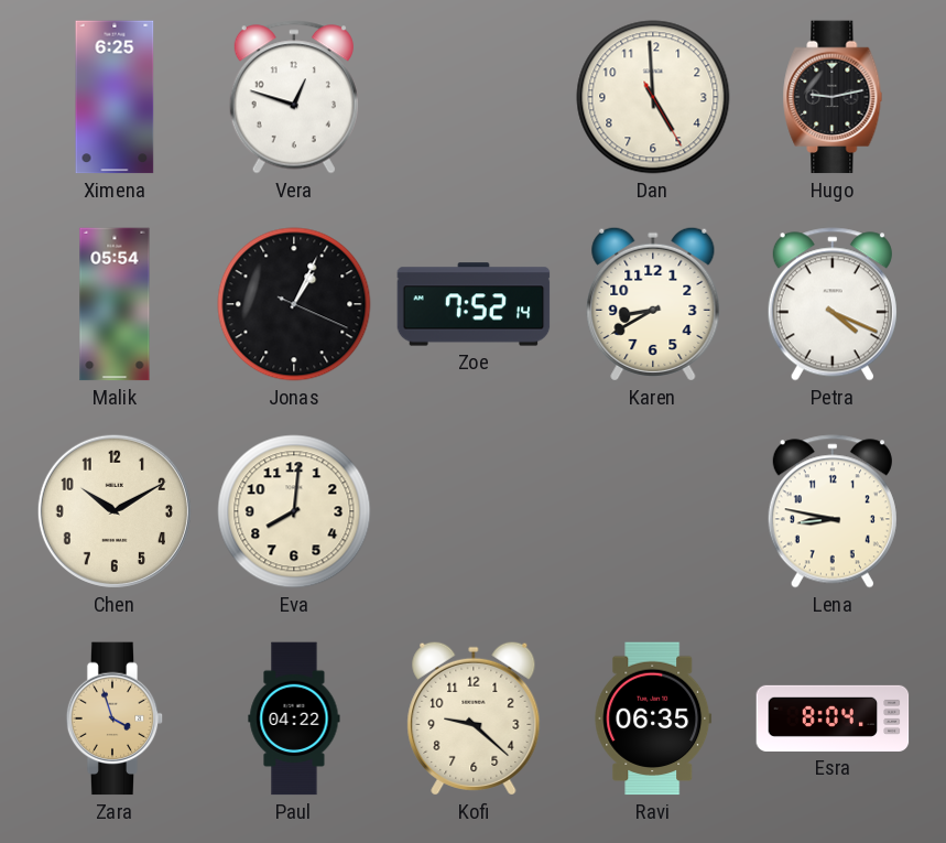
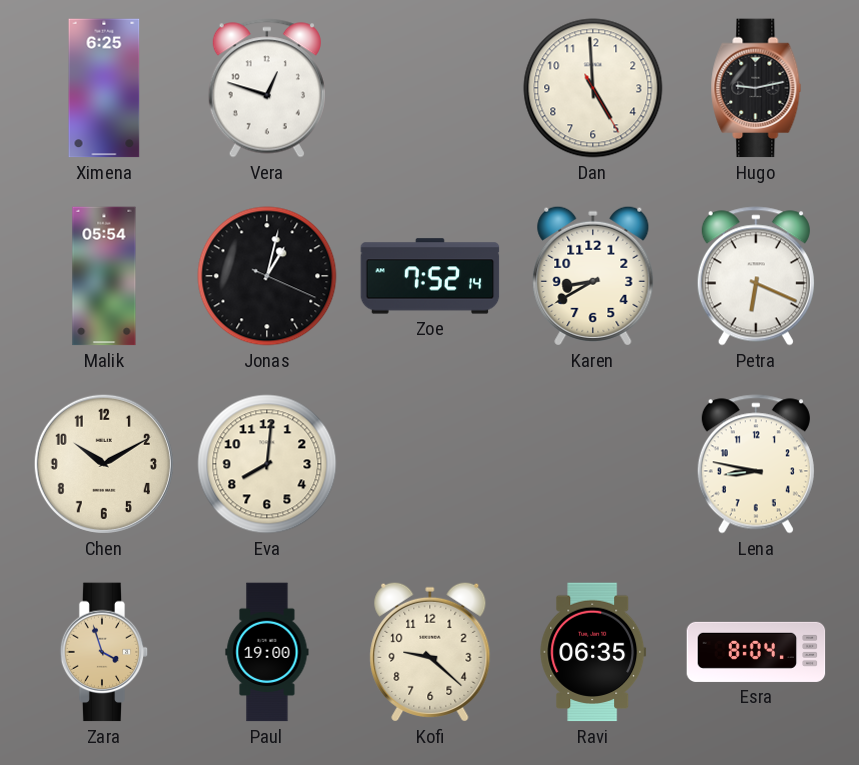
Jonas: 1:04 -> 1:02
Petra: 4:19 -> 6:19
Paul: 04:22 -> 19:00
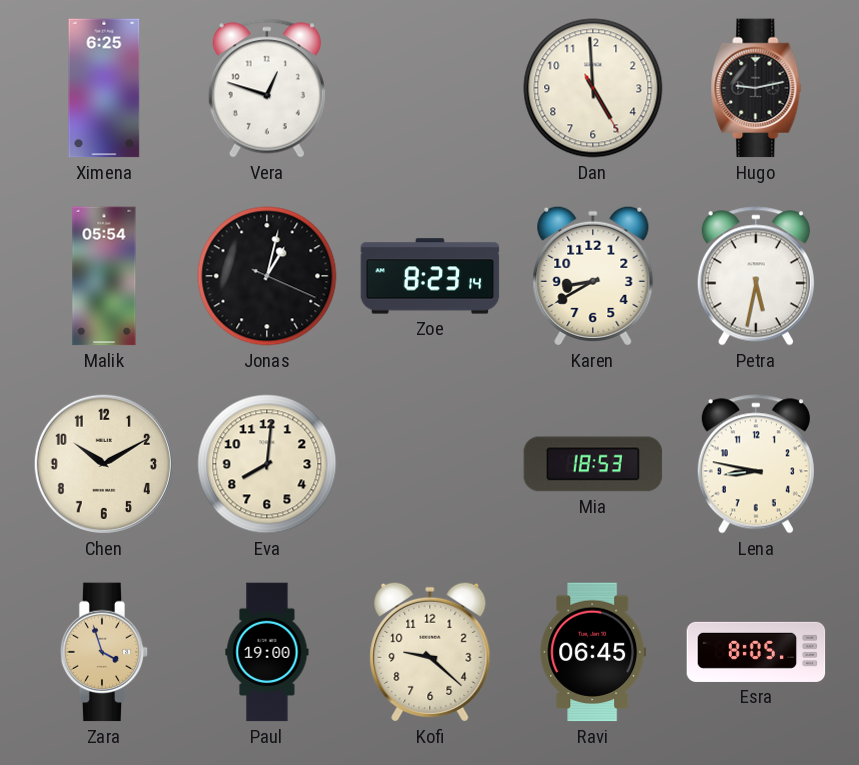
Zoe: 7:52 -> 8:23
Petra: 6:19 -> 5:32
Mia: none -> 18:53
Ravi: 06:35 -> 06:45
Esra: 8:04 -> 8:05
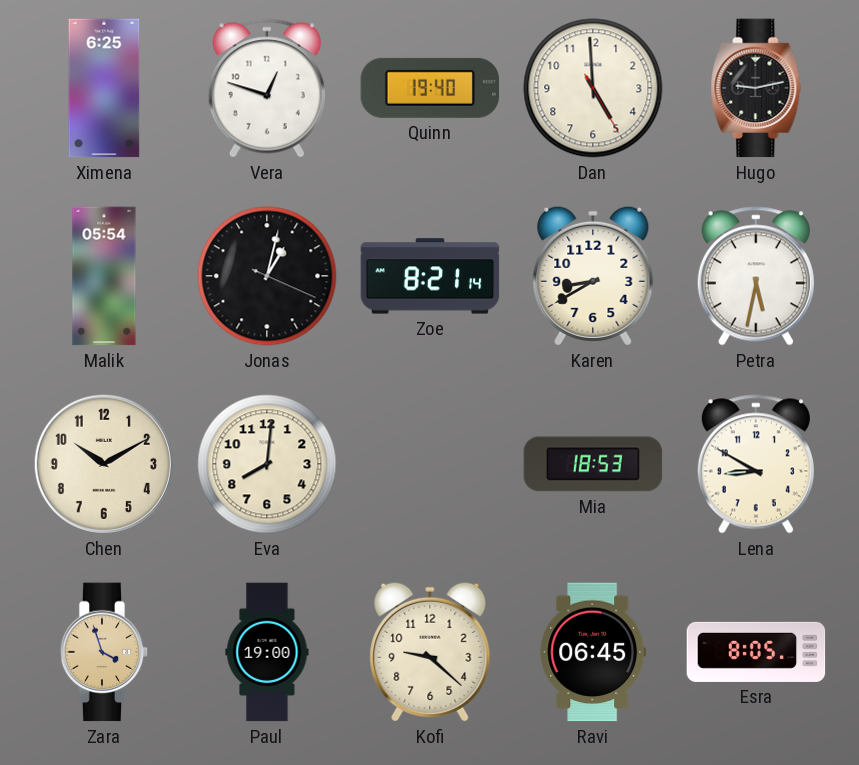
Quinn: none -> 19:40
Zoe: 8:23 -> 8:21
Lena: 8:47 -> 8:50
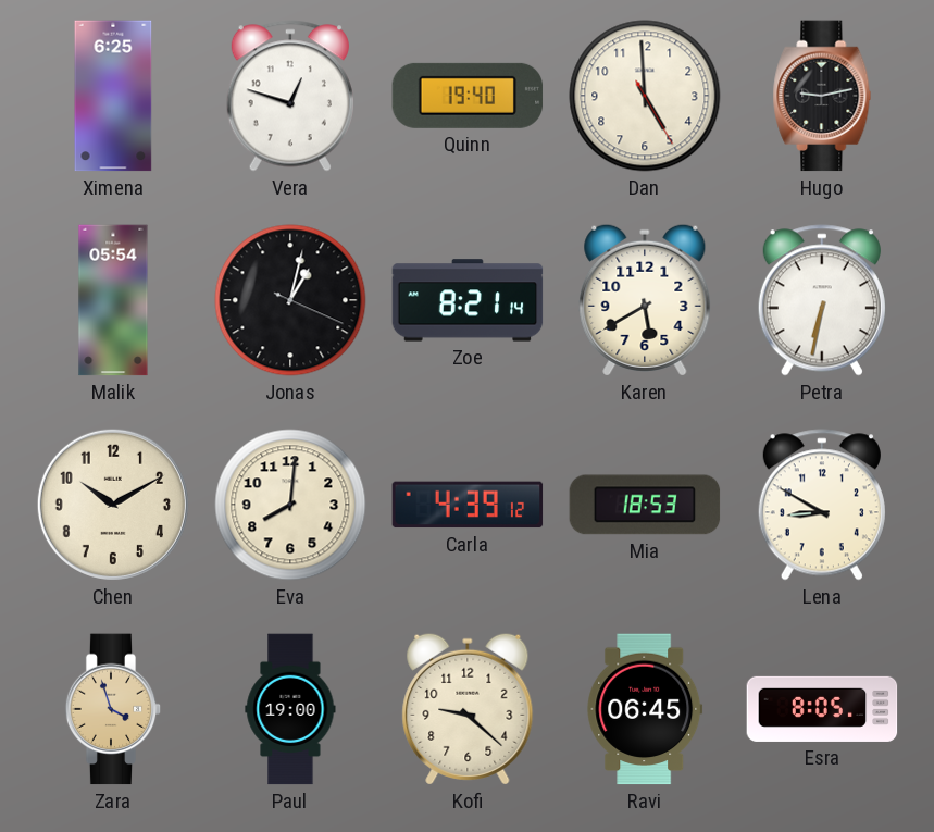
Karen: 8:40 -> 5:40
Petra: 5:32 -> 6:32
Carla: none -> 4:39
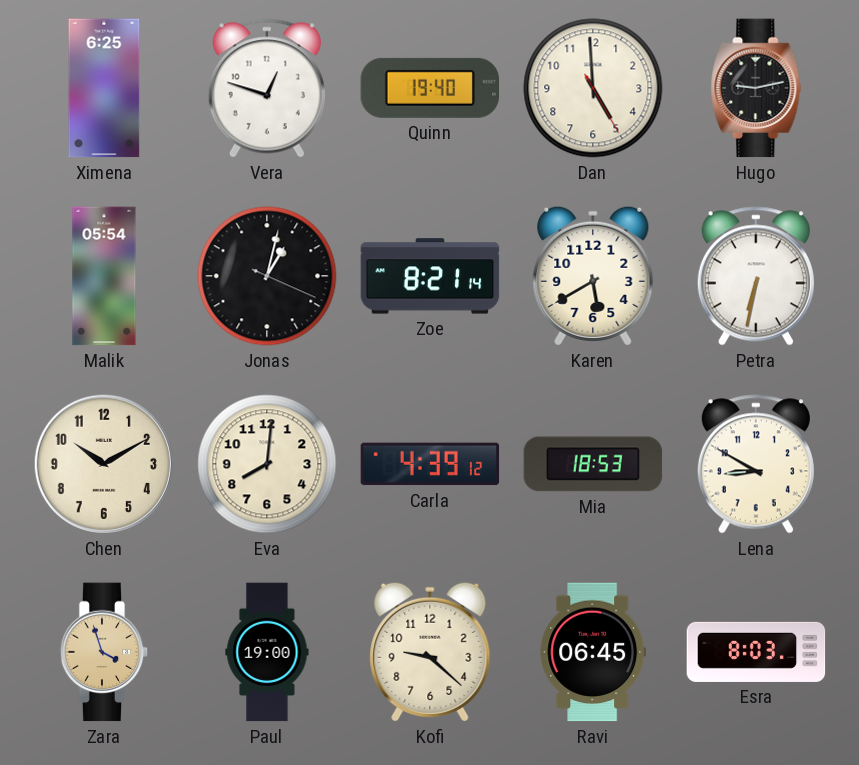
Esra: 8:05 -> 8:03
